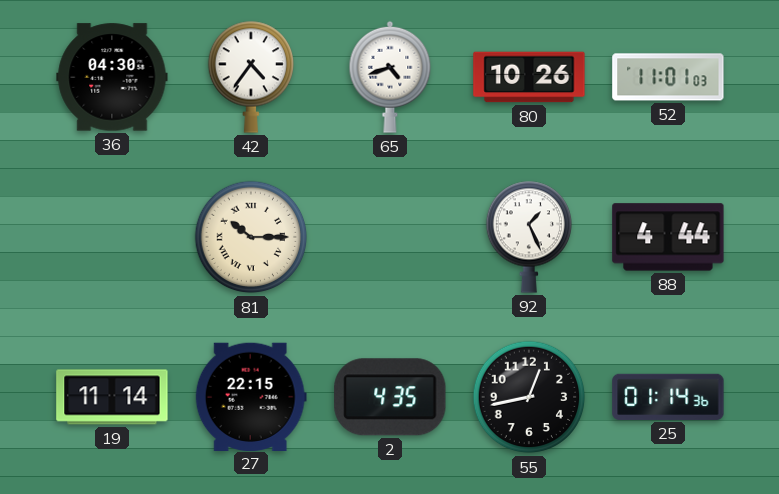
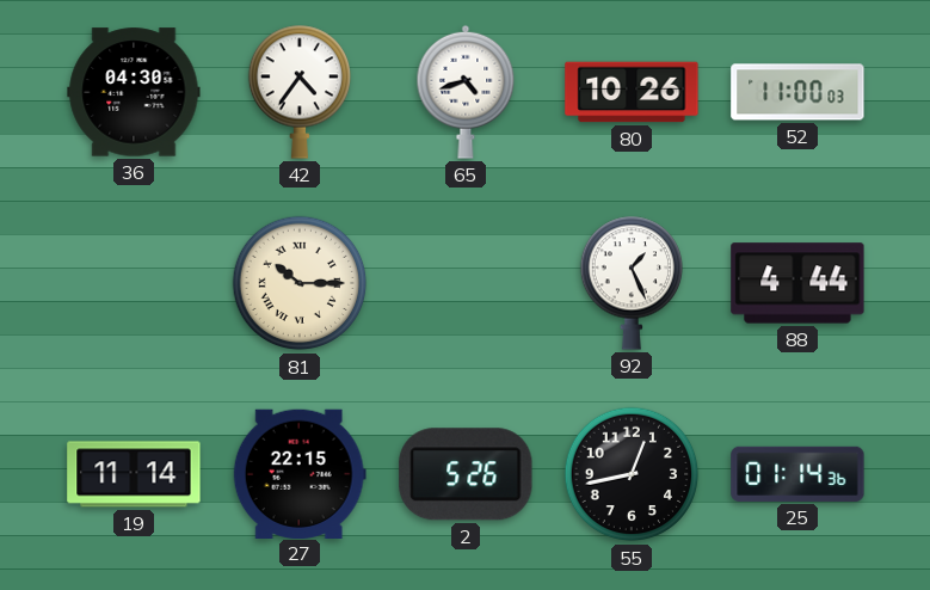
52: 11:01 -> 11:00
2: 4:35 -> 5:26
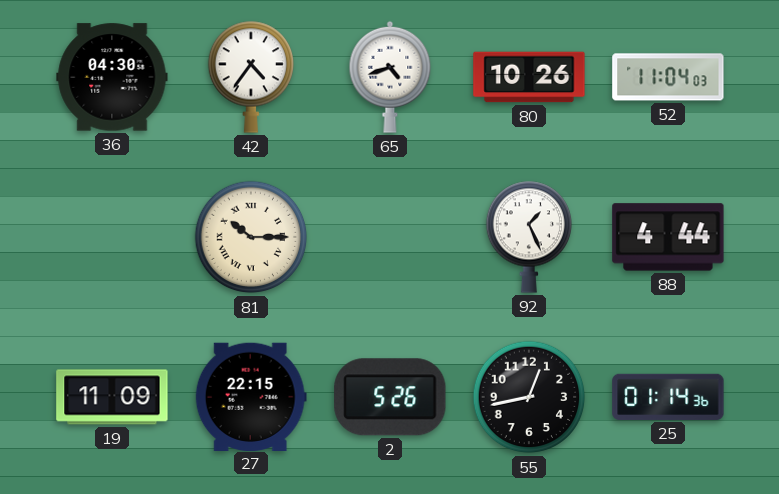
52: 11:00 -> 11:04
19: 11:14 -> 11:09
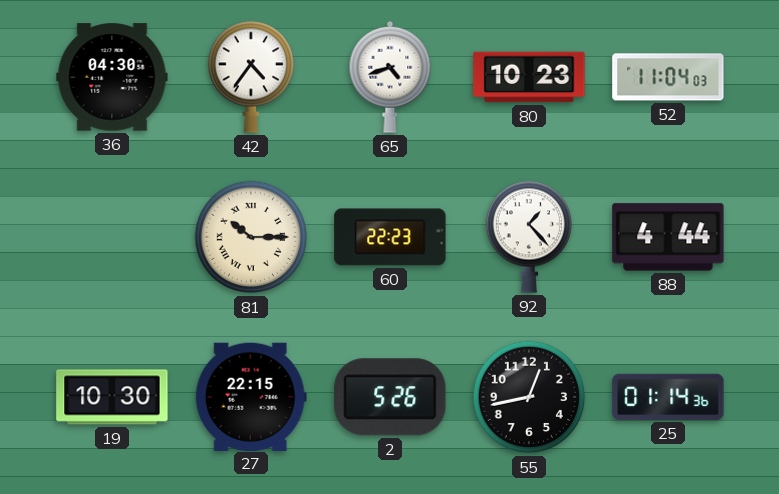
80: 10:26 -> 10:23
60: none -> 22:23
92: 1:26 -> 1:23
19: 11:09 -> 10:30
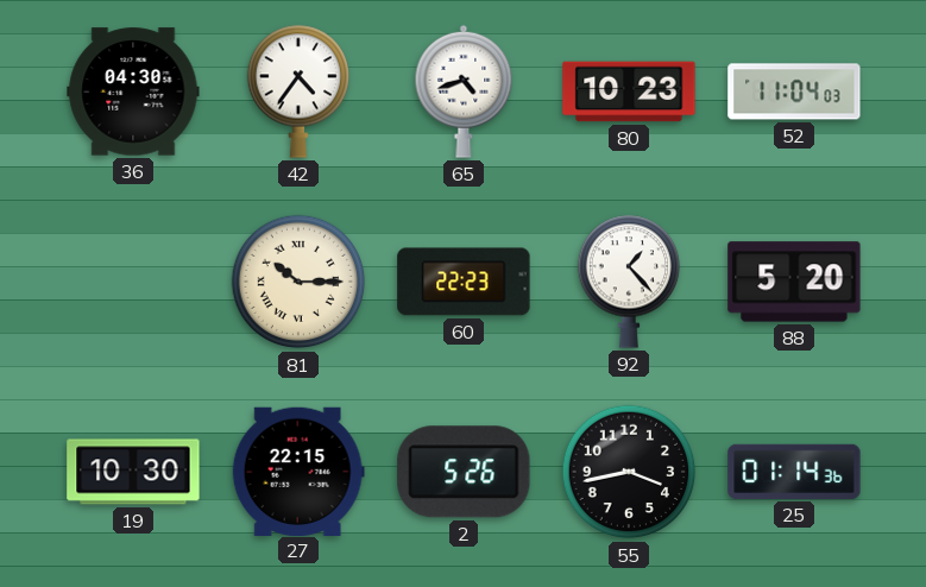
88: 4:44 -> 5:20
55: 12:43 -> 3:43
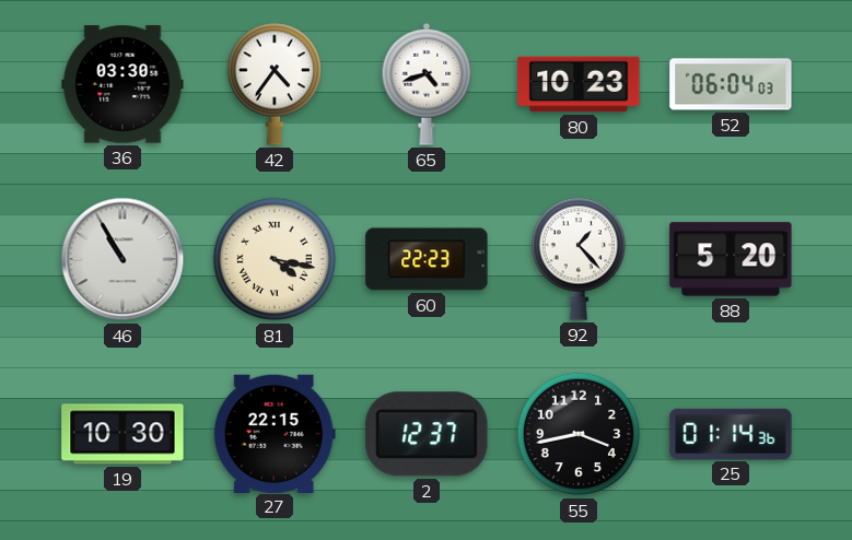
36: 04:30 -> 03:30
52: 11:04 -> 06:04
46: none -> 10:55
81: 10:15 -> 4:17
2: 5:26 -> 12:37
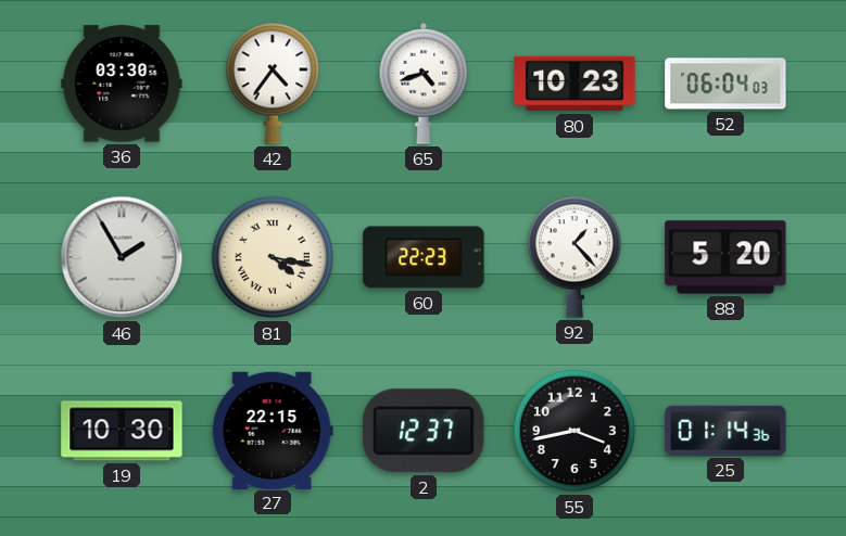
46: 10:55 -> 1:55
